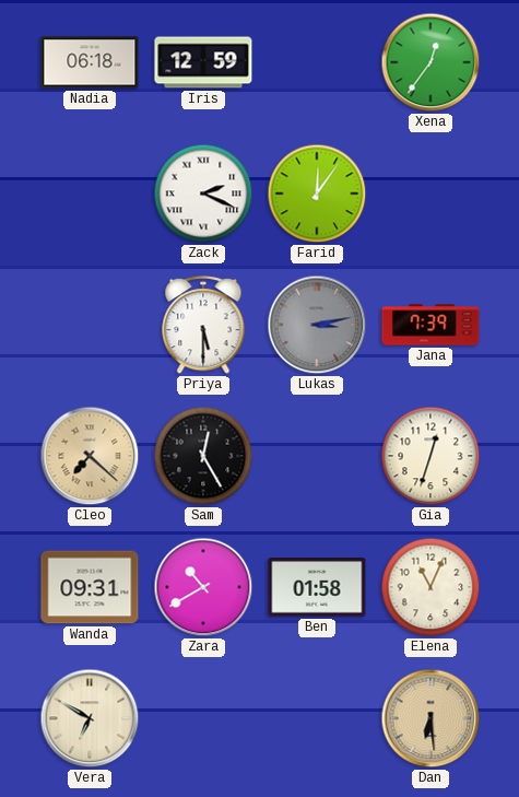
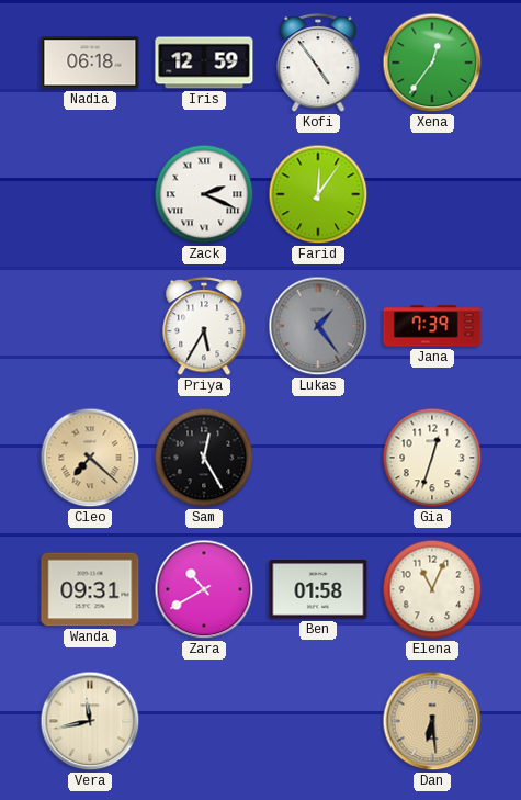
Kofi: none -> 4:54
Priya: 5:30 -> 5:35
Lukas: 3:13 -> 1:24
Vera: 6:50 -> 11:43
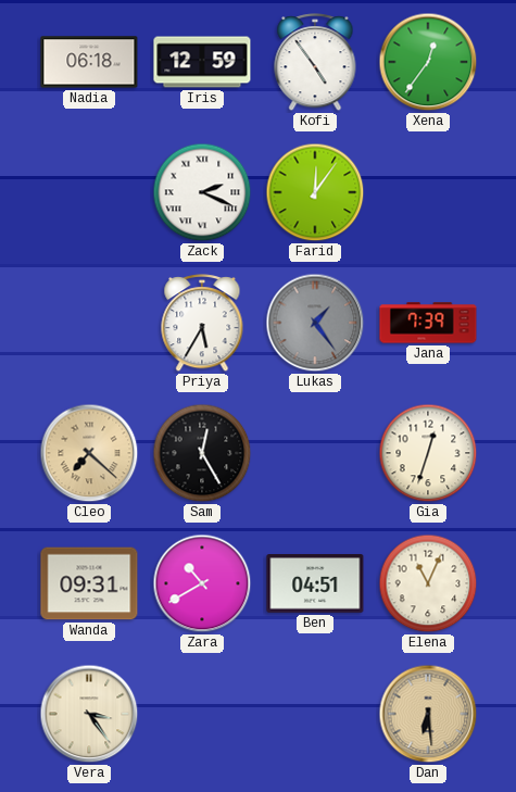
Ben: 01:58 -> 04:51
Vera: 11:43 -> 3:24
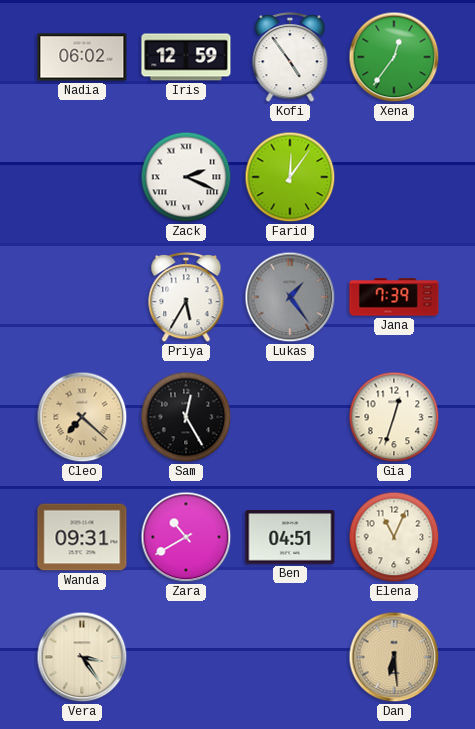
Nadia: 06:18 -> 06:02
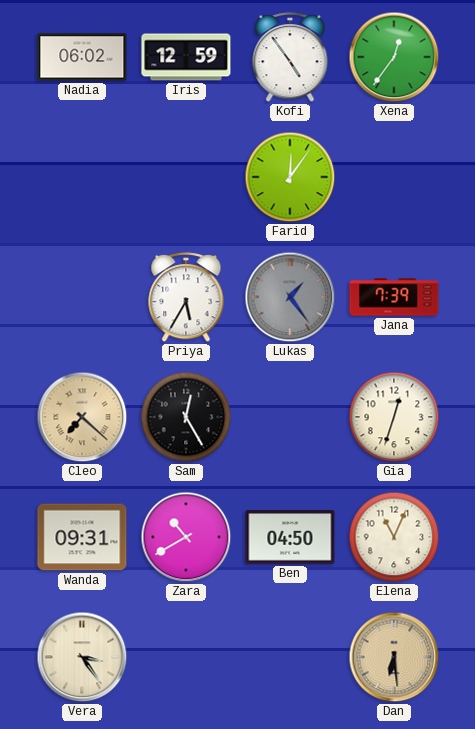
Zack: 2:19 -> none
Ben: 04:51 -> 04:50
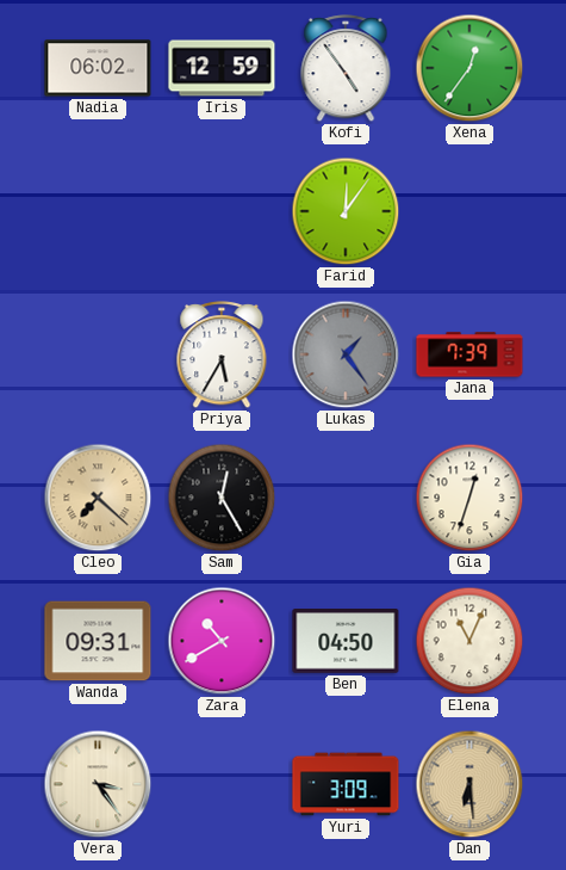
Yuri: none -> 3:09
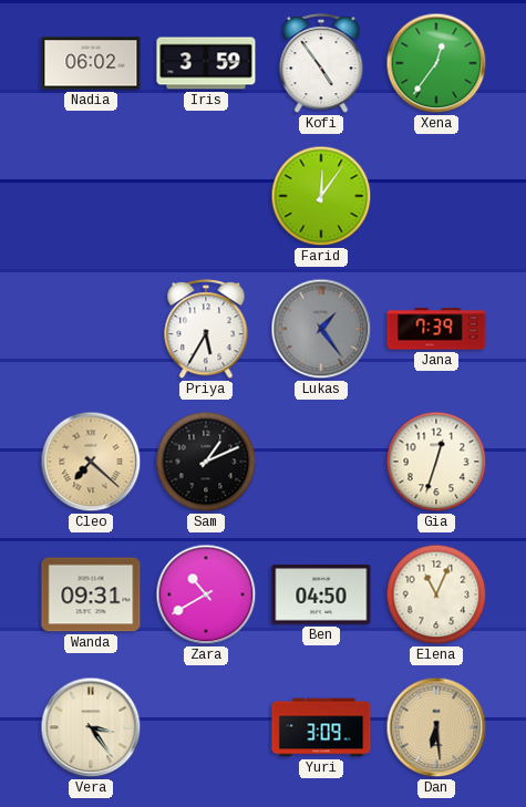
Iris: 12:59 -> 3:59
Sam: 12:25 -> 1:11
